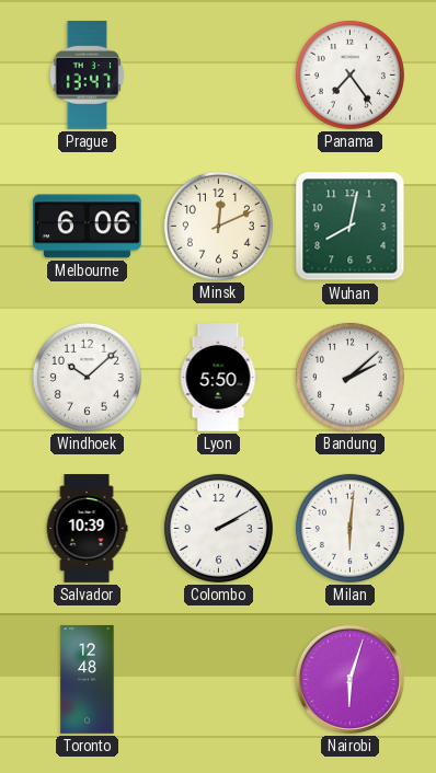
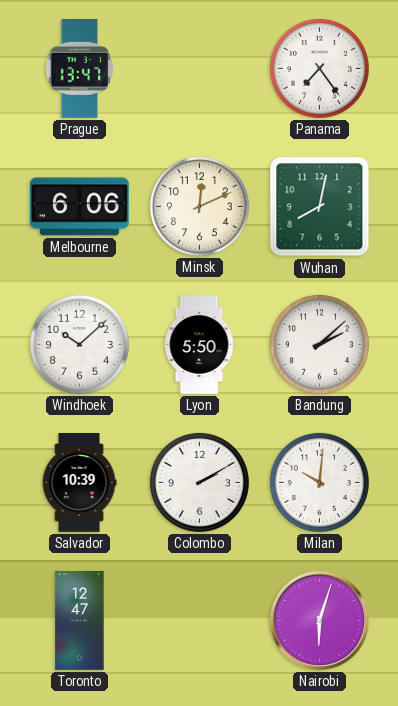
Milan: 6:01 -> 10:01
Toronto: 12:48 -> 12:47
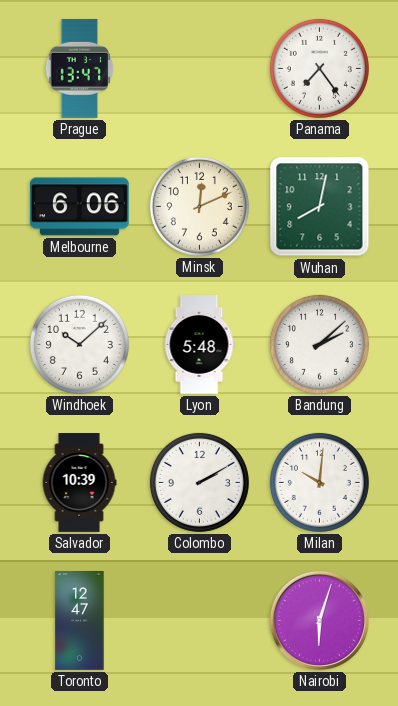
Lyon: 5:50 -> 5:48
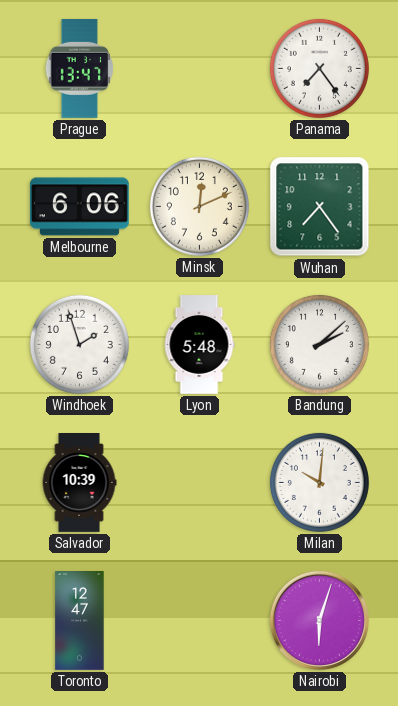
Wuhan: 8:02 -> 7:24
Windhoek: 10:08 -> 1:57
Colombo: 2:10 -> none
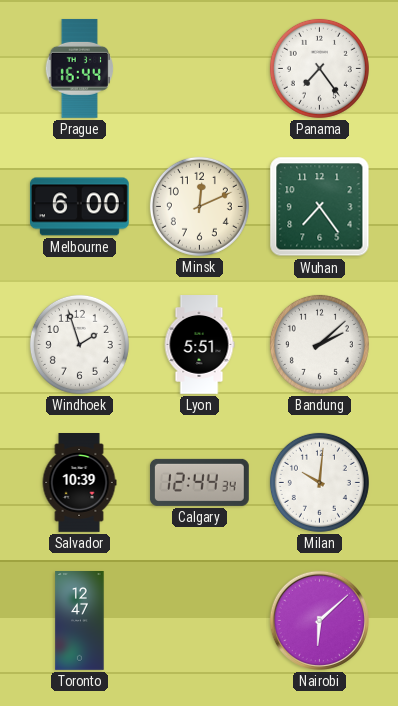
Prague: 13:47 -> 16:44
Melbourne: 6:06 -> 6:00
Lyon: 5:48 -> 5:51
Calgary: none -> 12:44
Nairobi: 6:03 -> 6:08
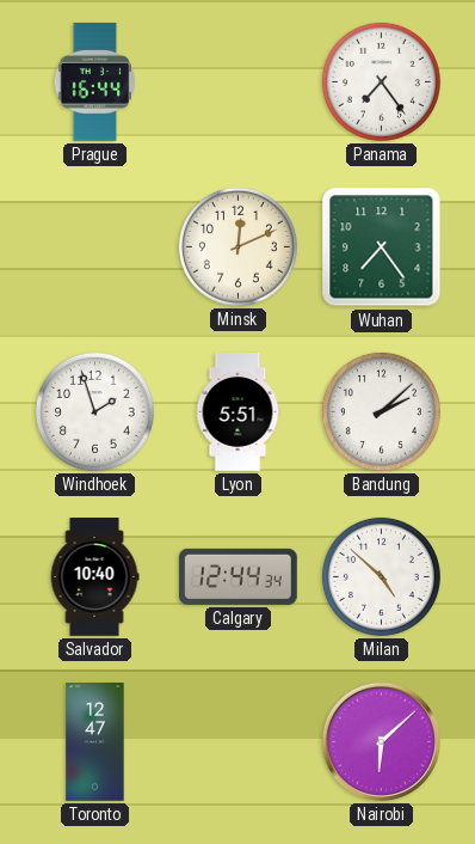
Melbourne: 6:00 -> none
Salvador: 10:39 -> 10:40
Milan: 10:01 -> 4:52
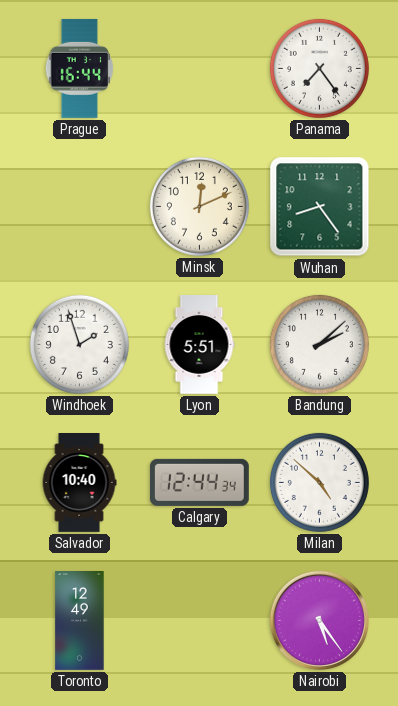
Wuhan: 7:24 -> 8:24
Toronto: 12:47 -> 12:49
Nairobi: 6:08 -> 5:24
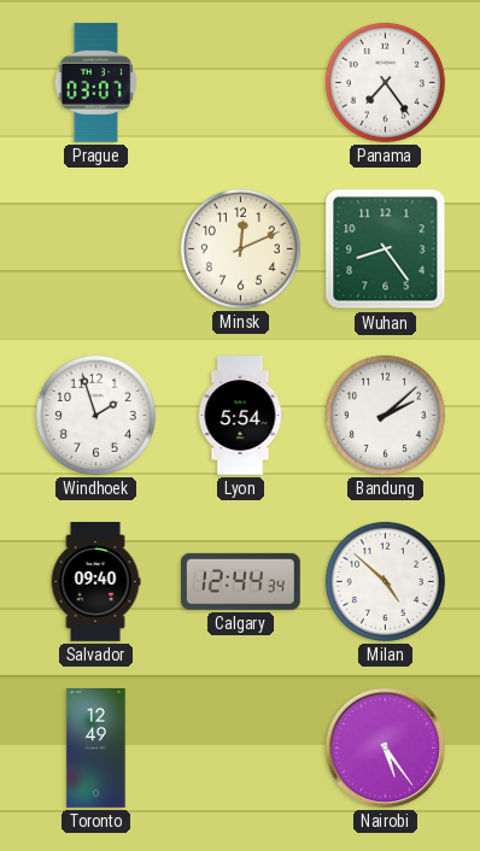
Prague: 16:44 -> 03:07
Lyon: 5:51 -> 5:54
Salvador: 10:40 -> 09:40
